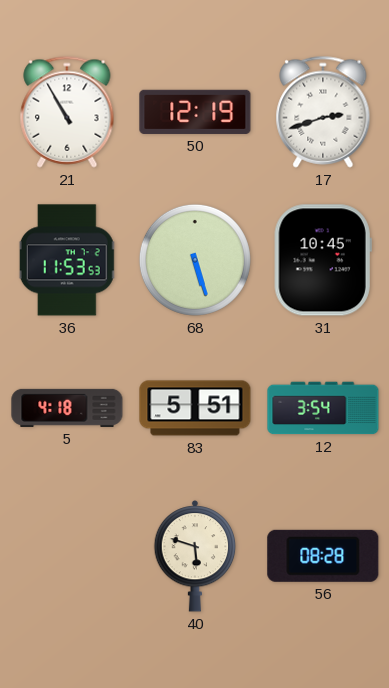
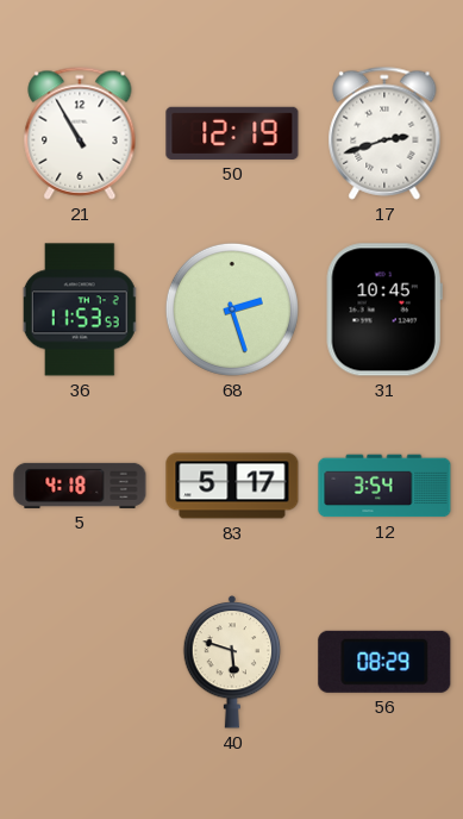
68: 5:27 -> 2:27
83: 5:51 -> 5:17
56: 08:28 -> 08:29
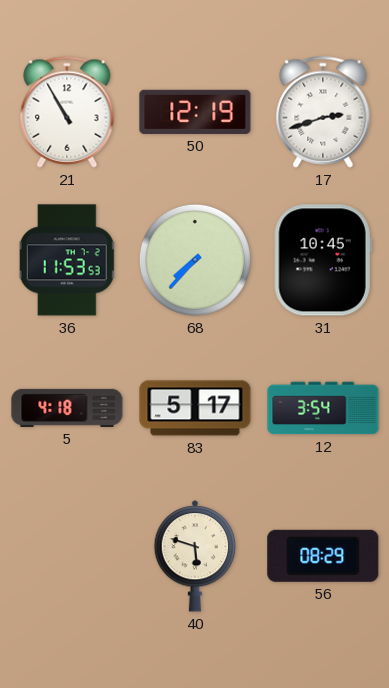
68: 2:27 -> 7:37
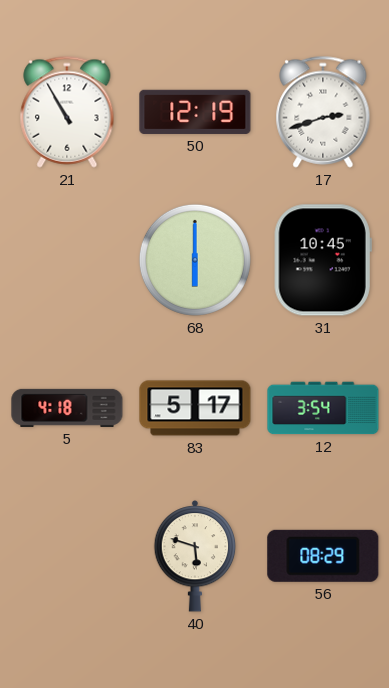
36: 11:53 -> none
68: 7:37 -> 6:00
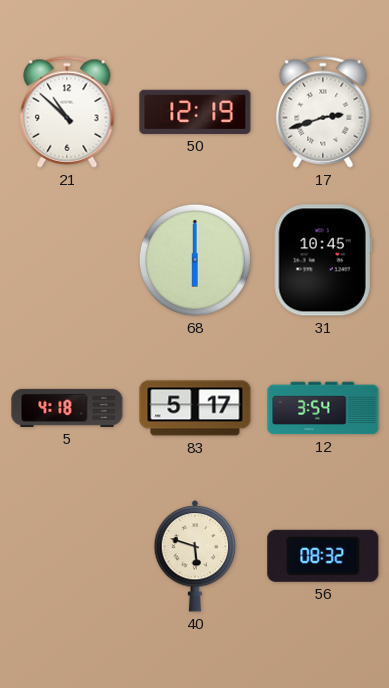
21: 10:55 -> 10:52
56: 08:29 -> 08:32
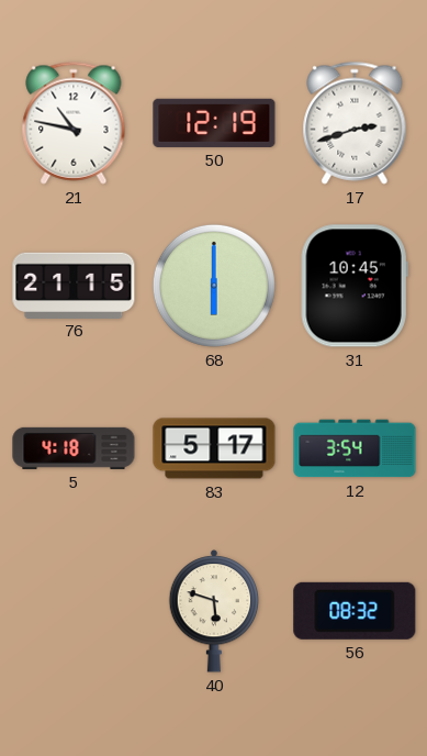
21: 10:52 -> 10:47
76: none -> 21:15
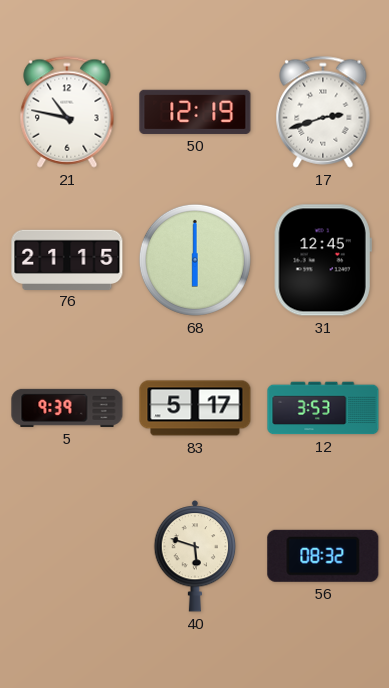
31: 10:45 -> 12:45
5: 4:18 -> 9:39
12: 3:54 -> 3:53
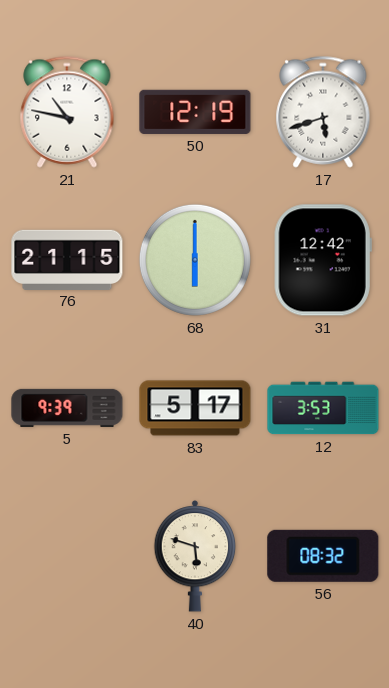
17: 2:42 -> 5:42
31: 12:45 -> 12:42
